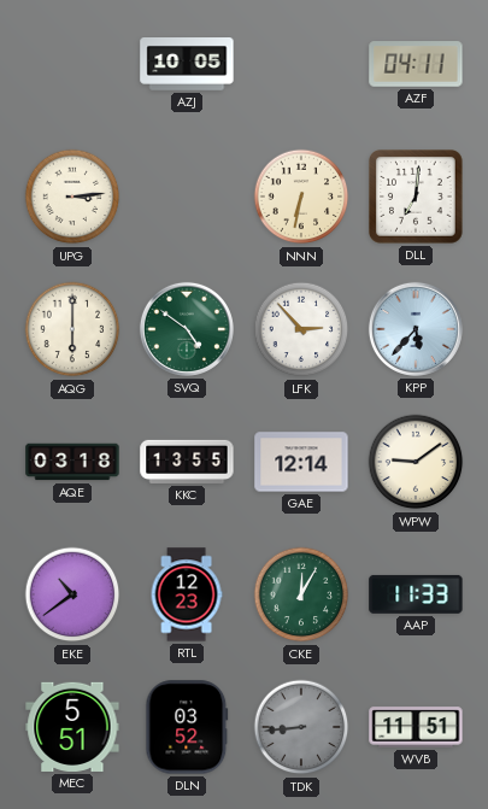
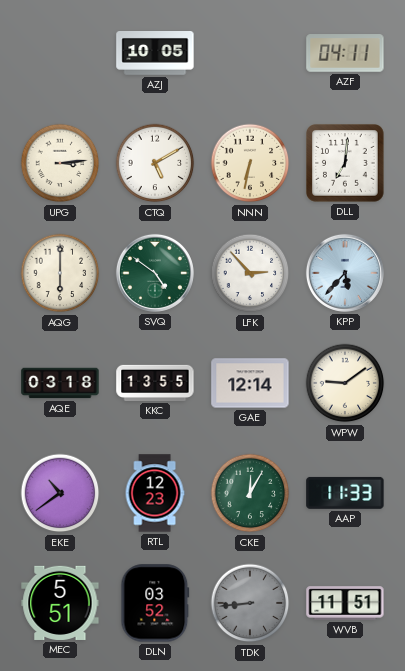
CTQ: none -> 5:10
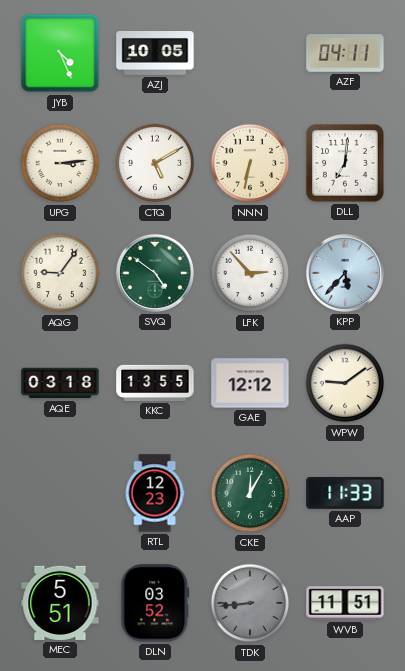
JYB: none -> 4:26
AQG: 6:00 -> 9:06
GAE: 12:14 -> 12:12
EKE: 10:39 -> none
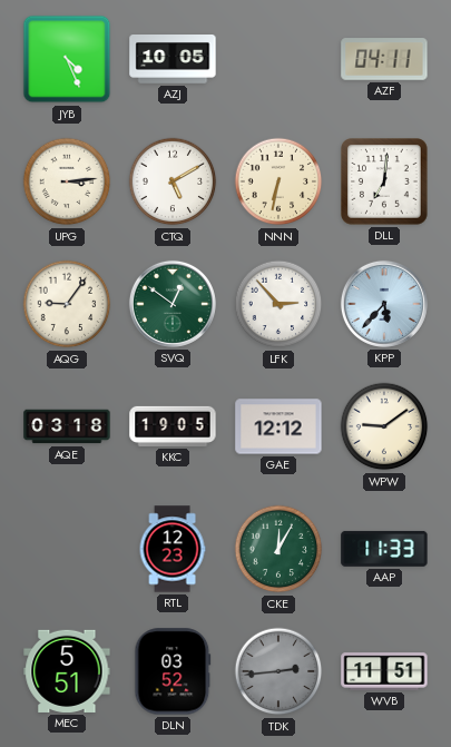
SVQ: 4:51 -> 12:51
KKC: 13:55 -> 19:05
TDK: 8:44 -> 2:44
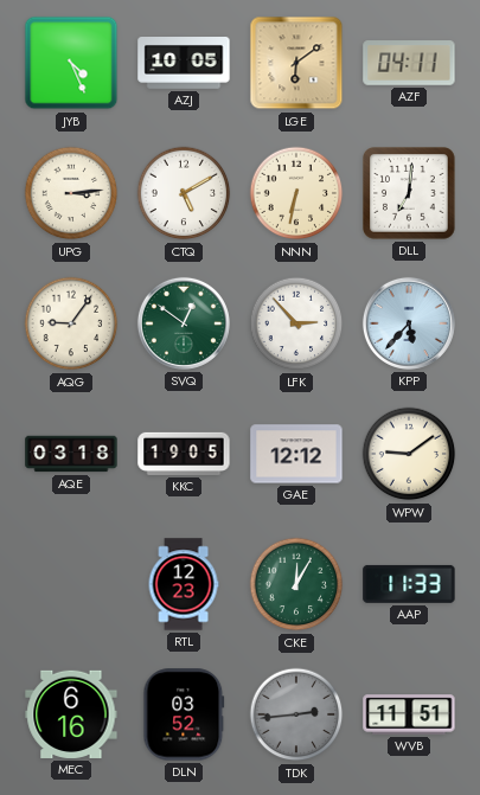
LGE: none -> 6:09
MEC: 5:51 -> 6:16
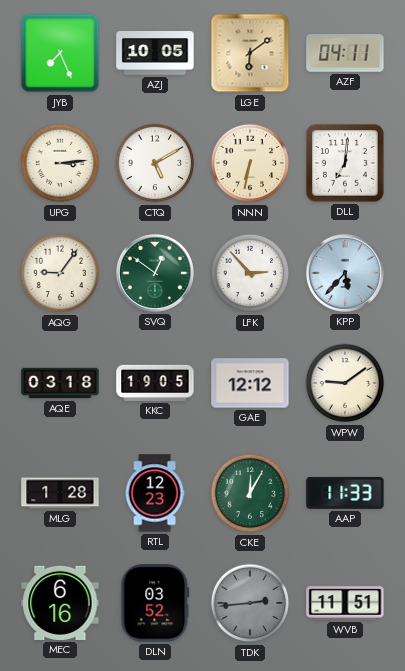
JYB: 4:26 -> 7:26
MLG: none -> 1:28
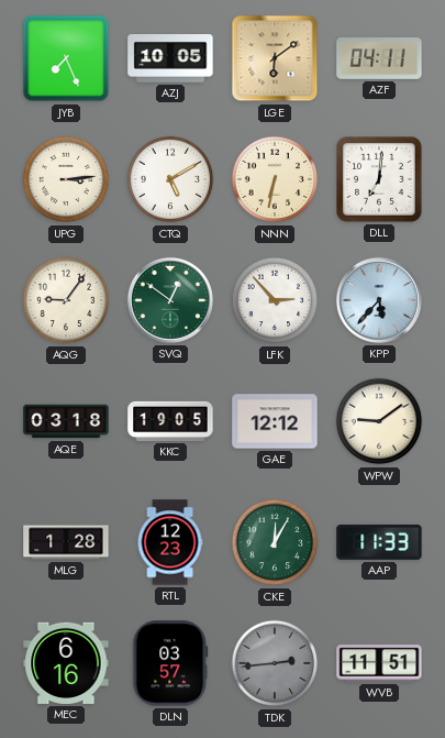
DLN: 03:52 -> 03:57
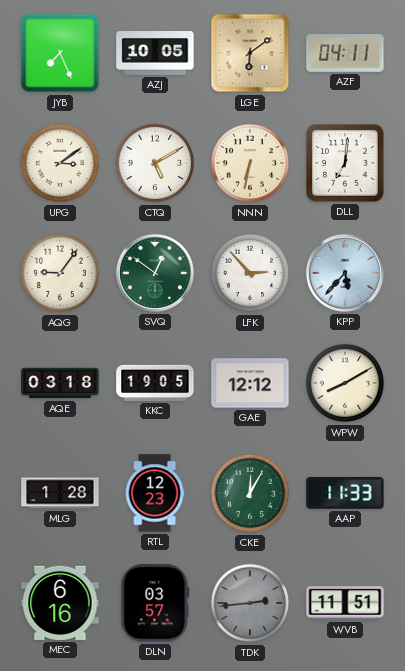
UPG: 3:14 -> 3:09
WPW: 9:09 -> 8:10
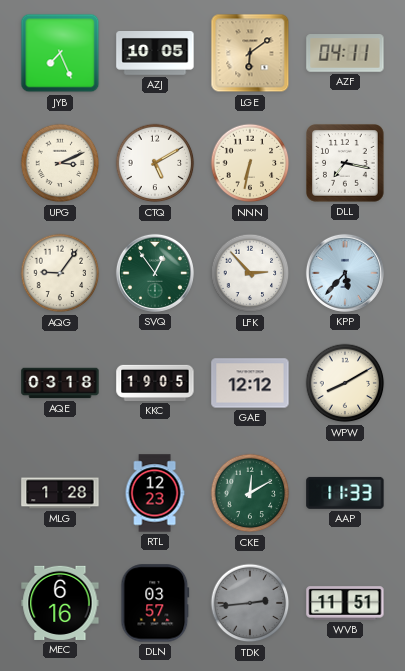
UPG: 3:09 -> 3:11
DLL: 7:01 -> 7:17
SVQ: 12:51 -> 12:54
CKE: 12:05 -> 12:10
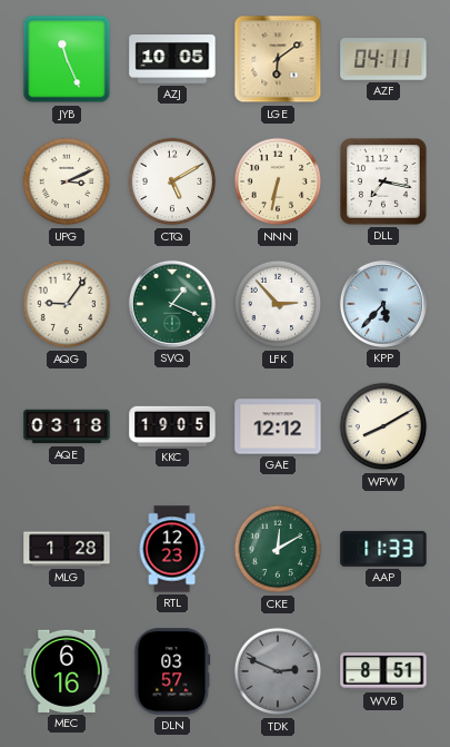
JYB: 7:26 -> 11:26
SVQ: 12:54 -> 1:19
TDK: 2:44 -> 2:49
WVB: 11:51 -> 8:51
